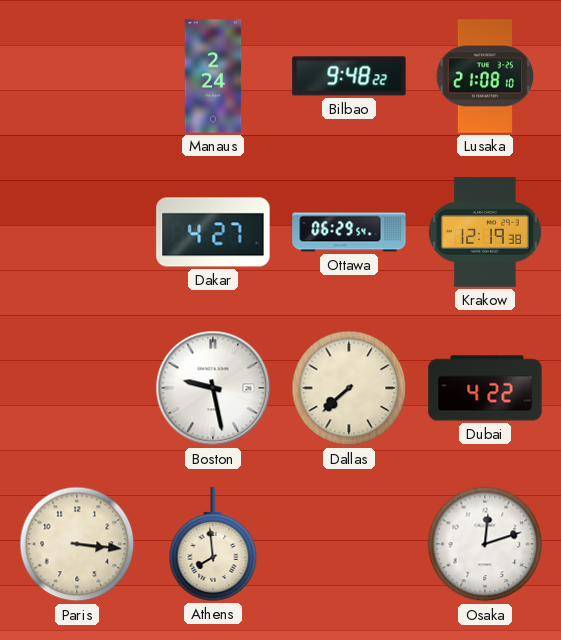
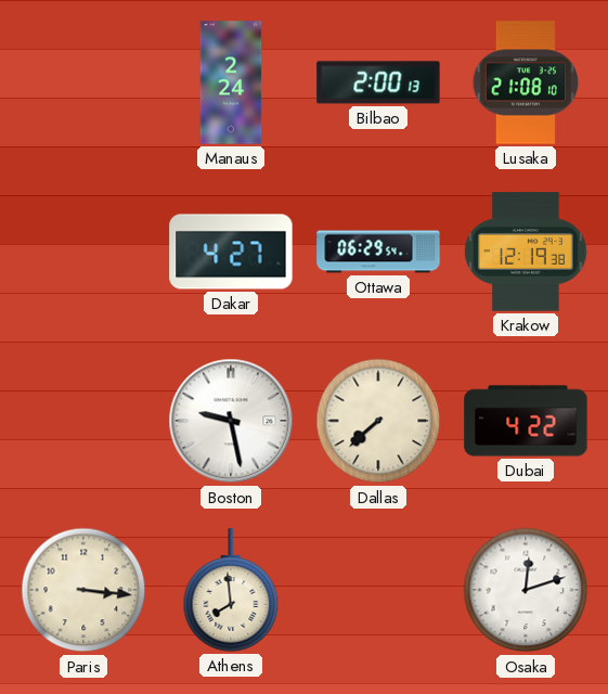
Bilbao: 9:48 -> 2:00
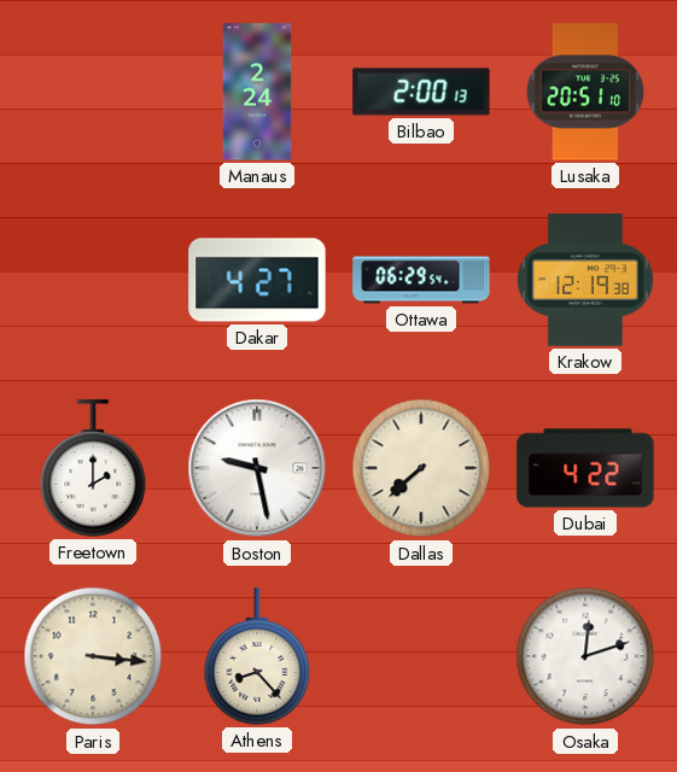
Lusaka: 21:08 -> 20:51
Freetown: none -> 2:00
Athens: 7:59 -> 8:23
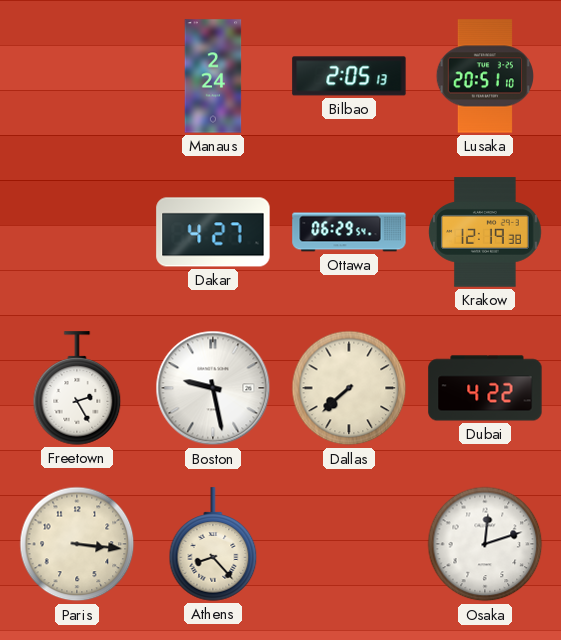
Bilbao: 2:00 -> 2:05
Freetown: 2:00 -> 2:25
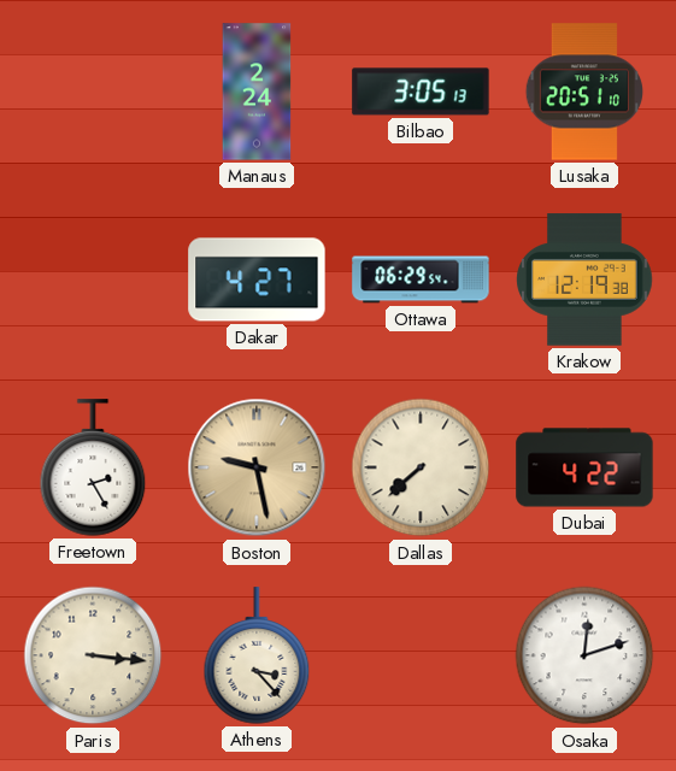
Bilbao: 2:05 -> 3:05
Boston dial: white -> champagne
Athens: 8:23 -> 3:23
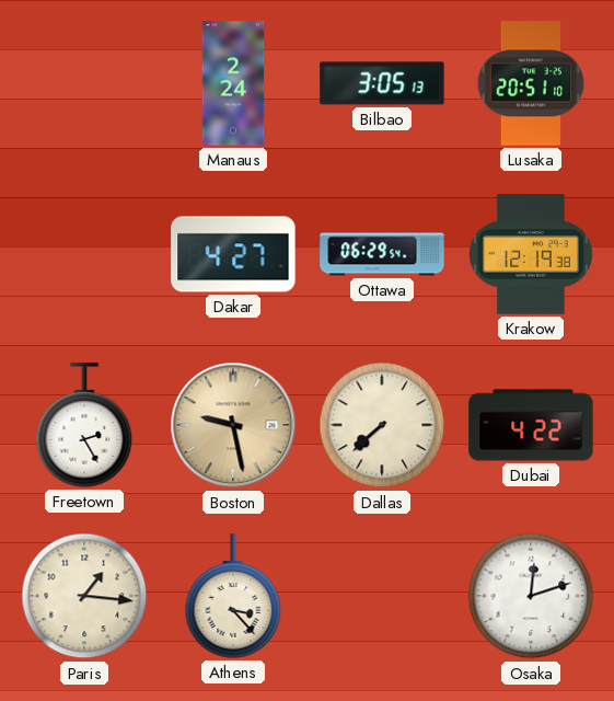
Paris: 3:16 -> 1:16
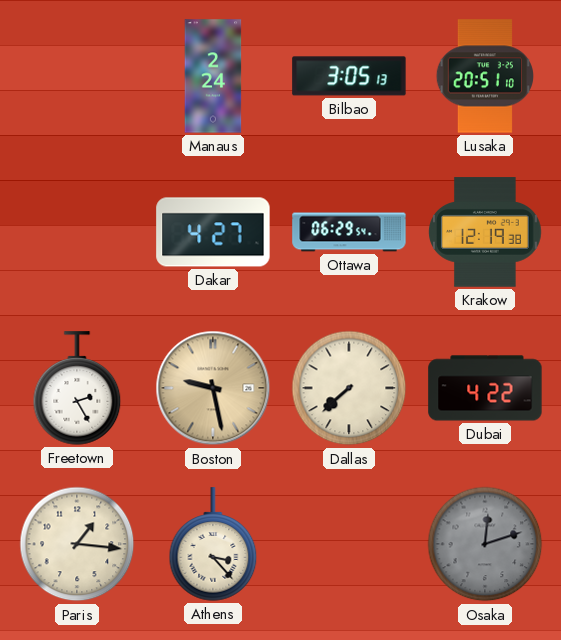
Osaka dial: white -> grey
